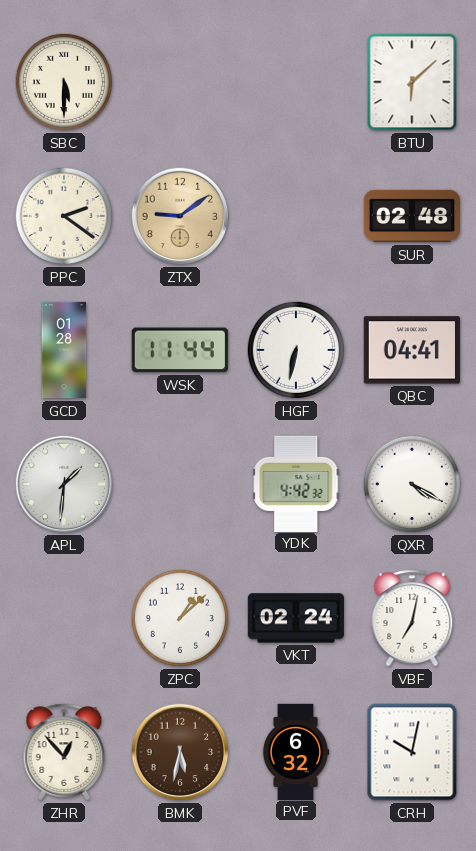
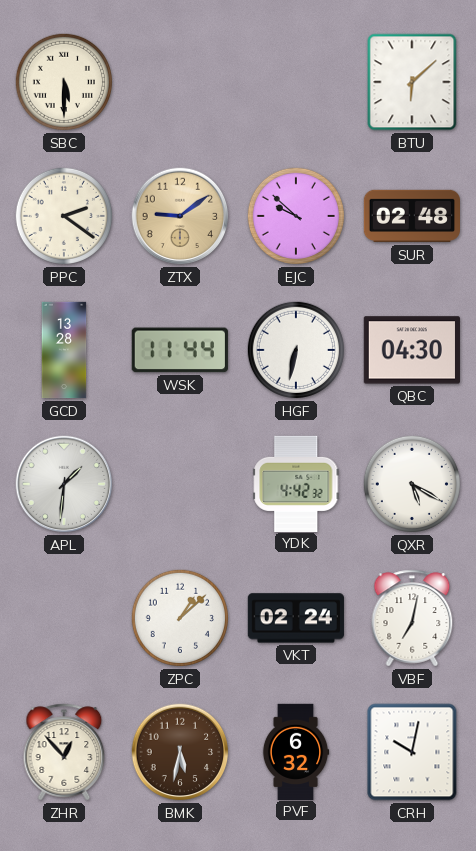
EJC: none -> 9:52
GCD: 01:28 -> 13:28
QBC: 04:41 -> 04:30
QXR: 4:20 -> 5:20
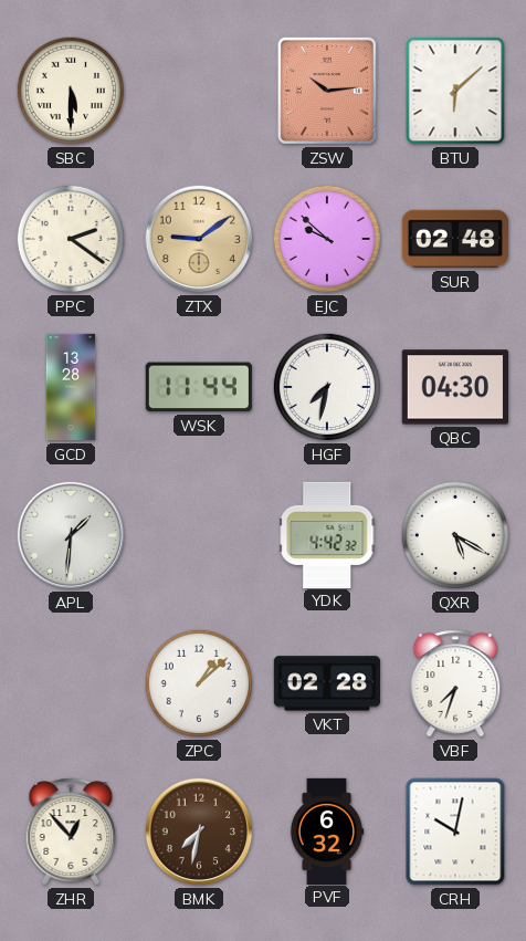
ZSW: none -> 10:14
HGF: 6:32 -> 7:32
VKT: 02:24 -> 02:28
VBF: 7:02 -> 7:33
BMK: 5:32 -> 7:32
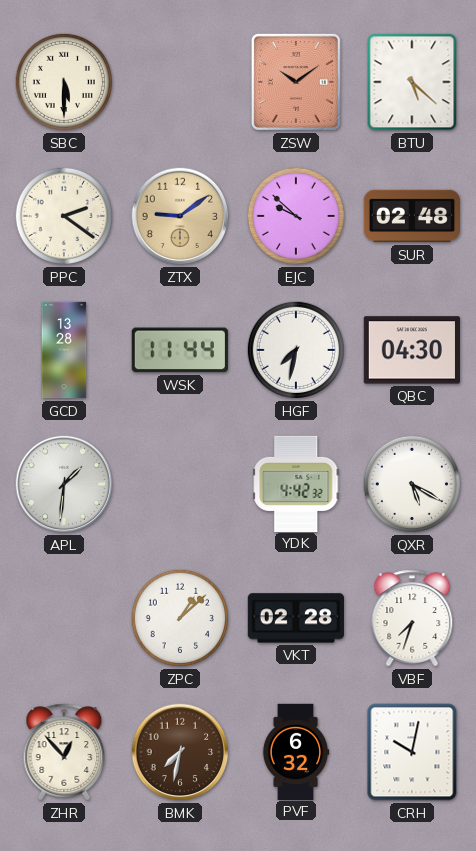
ZSW: 10:14 -> 10:09
BTU: 6:08 -> 5:22
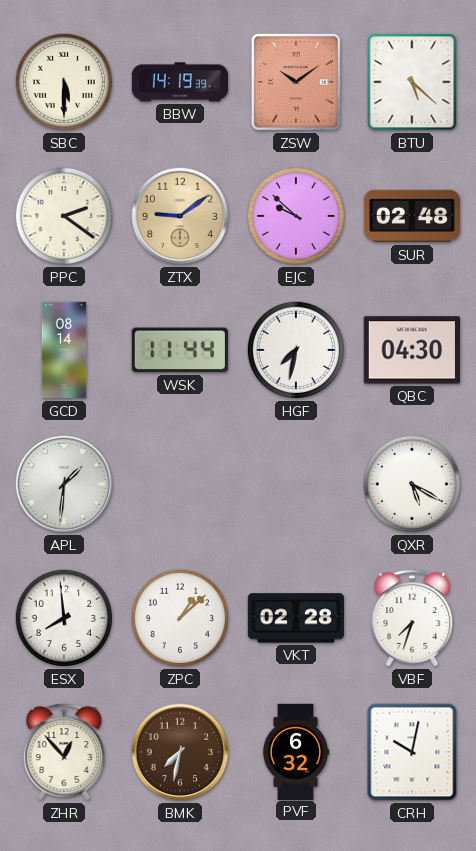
BBW: none -> 14:19
GCD: 13:28 -> 08:14
YDK: 4:42 -> none
ESX: none -> 7:59
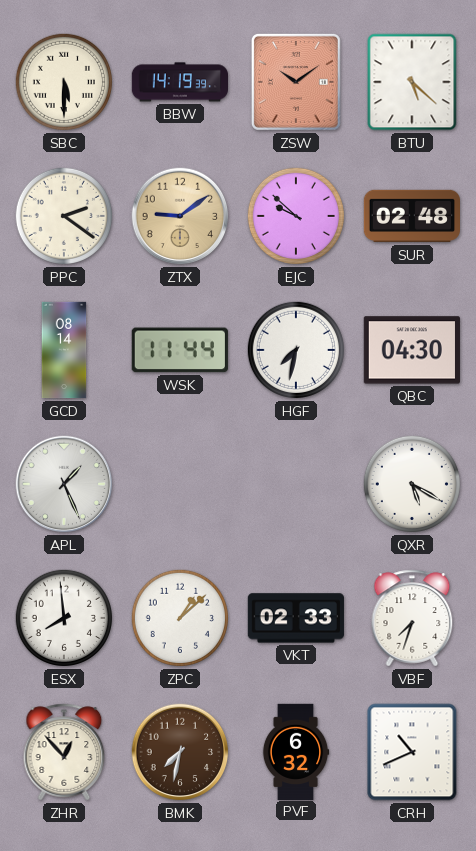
APL: 1:31 -> 1:26
VKT: 02:28 -> 02:33
CRH: 10:02 -> 10:41
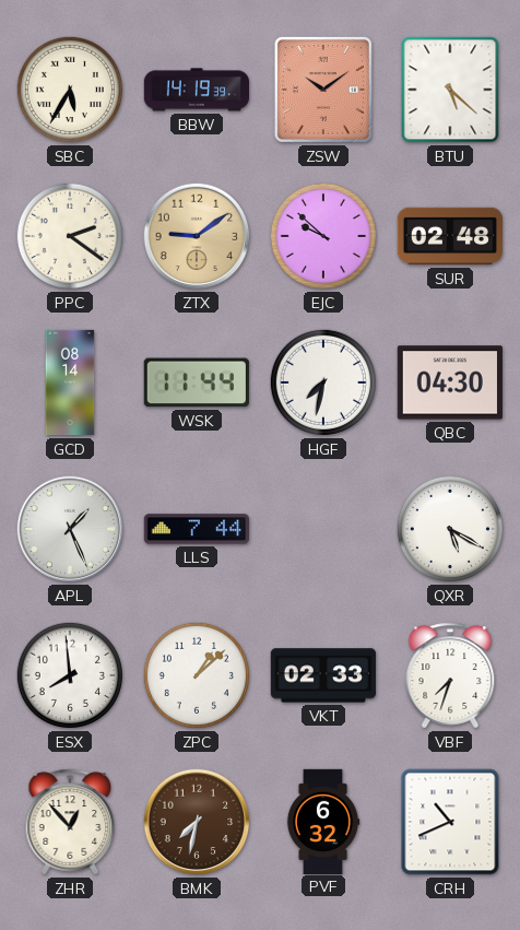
SBC: 5:30 -> 5:35
LLS: none -> 7:44
